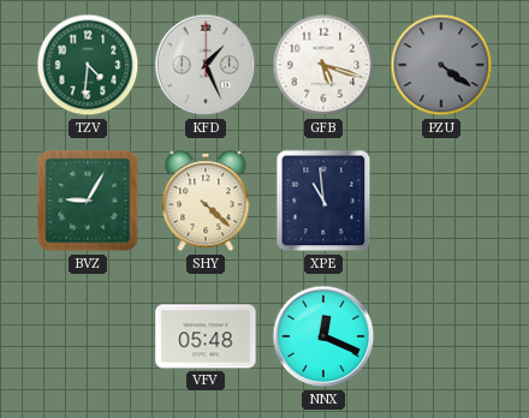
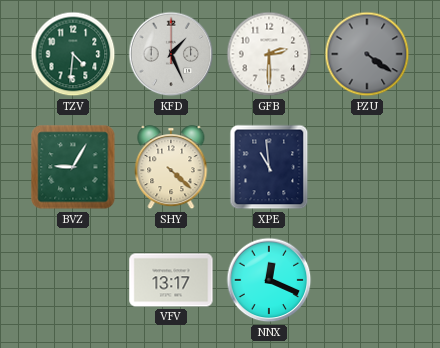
GFB: 5:18 -> 2:30
VFV: 05:48 -> 13:17
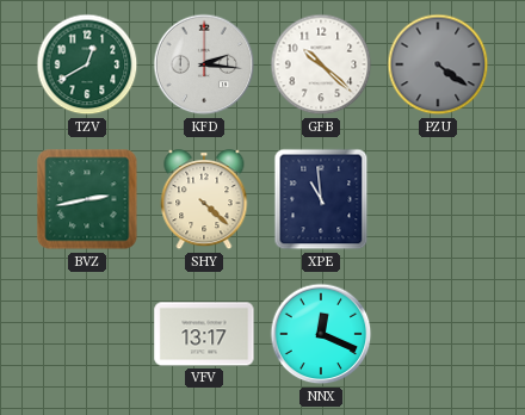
TZV: 4:31 -> 12:40
KFD: 1:26 -> 2:16
GFB: 2:30 -> 10:22
BVZ: 9:05 -> 2:43
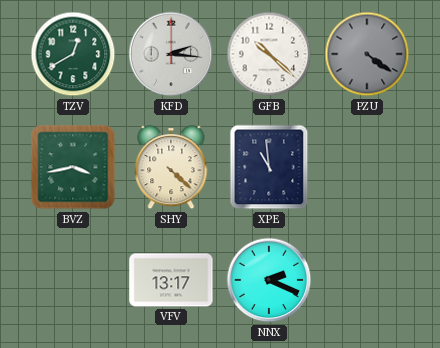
BVZ: 2:43 -> 3:43
NNX: 12:19 -> 2:19
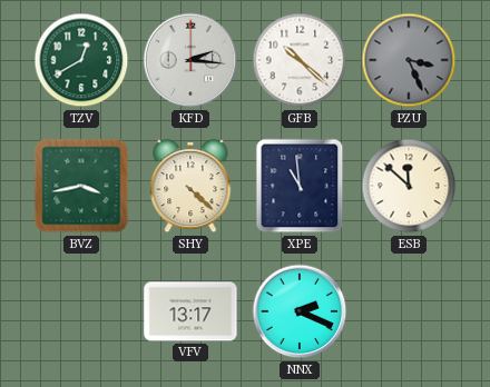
PZU: 4:21 -> 3:26
ESB: none -> 11:52
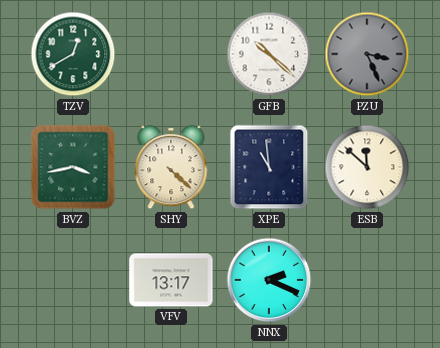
KFD: 2:16 -> none
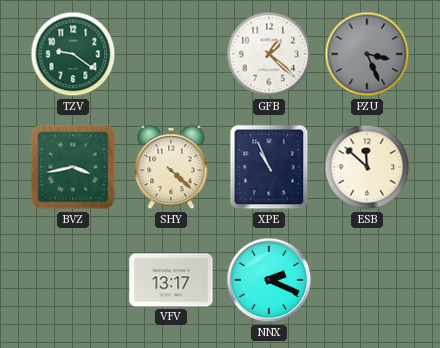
TZV: 12:40 -> 9:21
GFB: 10:22 -> 1:22
XPE: 10:59 -> 10:56
